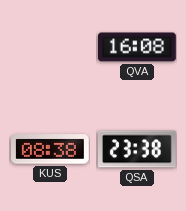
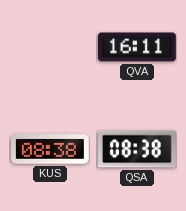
QVA: 16:08 -> 16:11
QSA: 23:38 -> 08:38
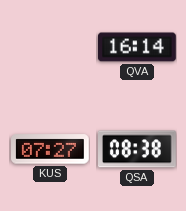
QVA: 16:11 -> 16:14
KUS: 08:38 -> 07:27
